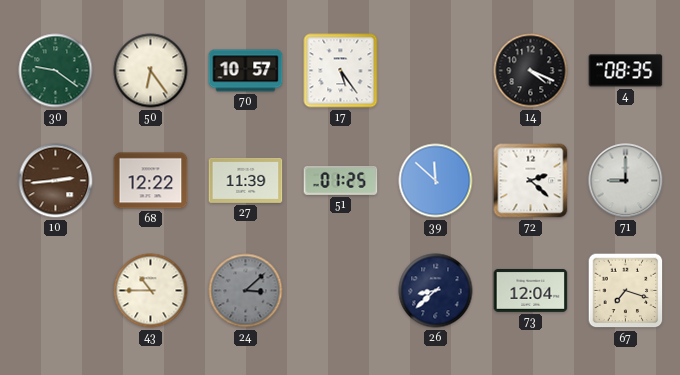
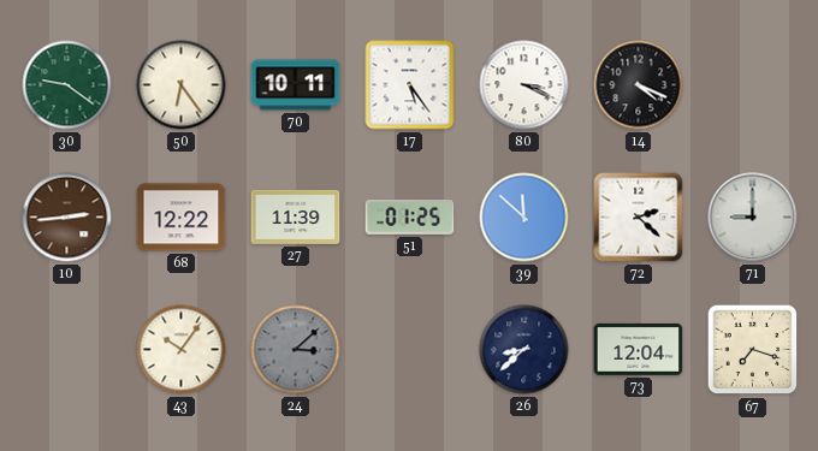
70: 10:57 -> 10:11
80: none -> 3:19
4: 08:35 -> none
43: 10:45 -> 10:06
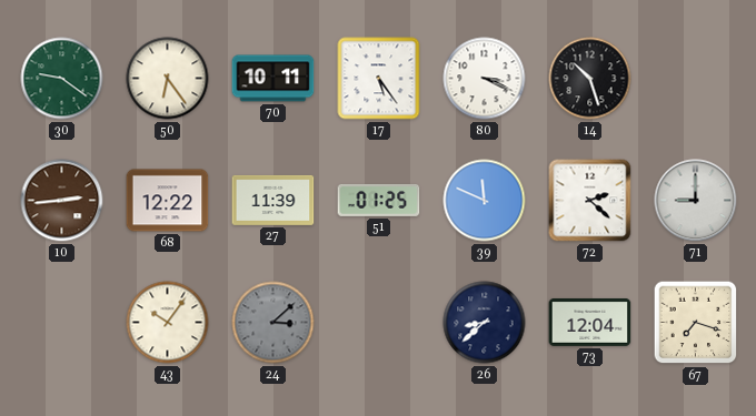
14: 4:19 -> 10:27
39: 11:52 -> 11:49
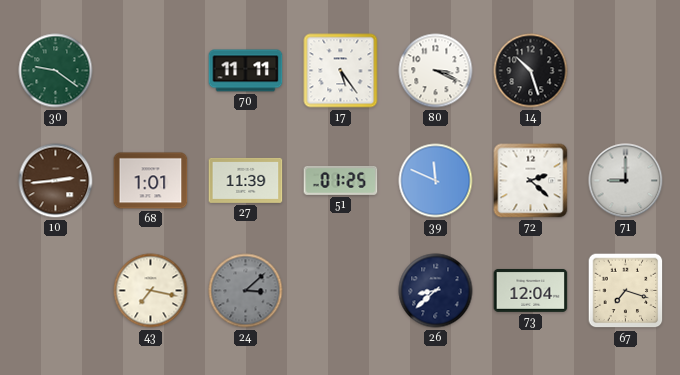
50: 6:24 -> none
70: 10:11 -> 11:11
68: 12:22 -> 1:01
43: 10:06 -> 7:17
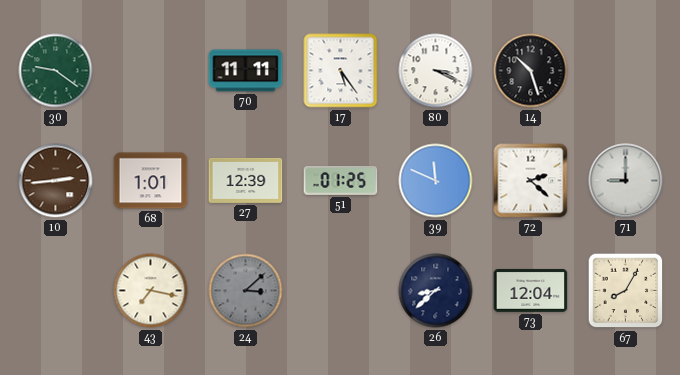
27: 11:39 -> 12:39
67: 7:18 -> 8:05
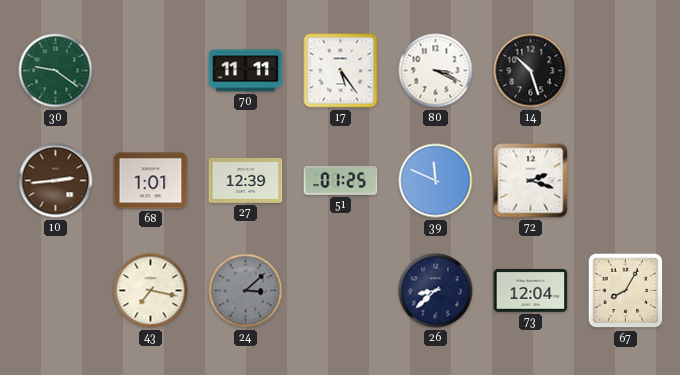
72: 2:22 -> 2:18
71: 9:00 -> none
